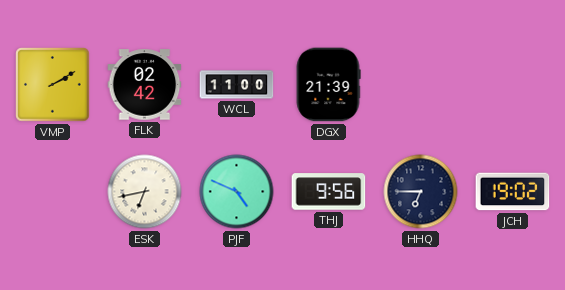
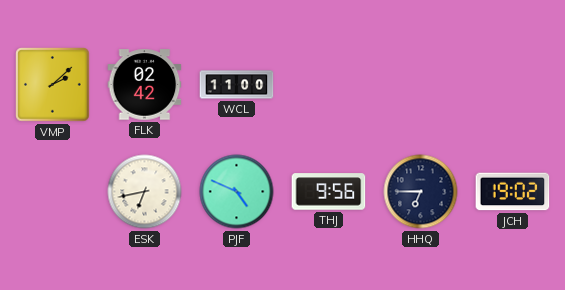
VMP: 2:10 -> 2:08
DGX: 21:39 -> none
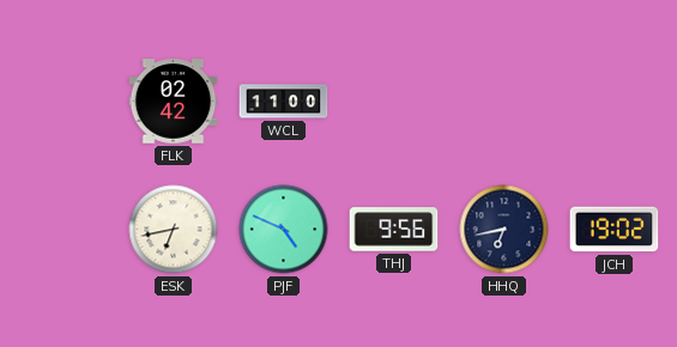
VMP: 2:08 -> none
HHQ: 6:45 -> 6:43
